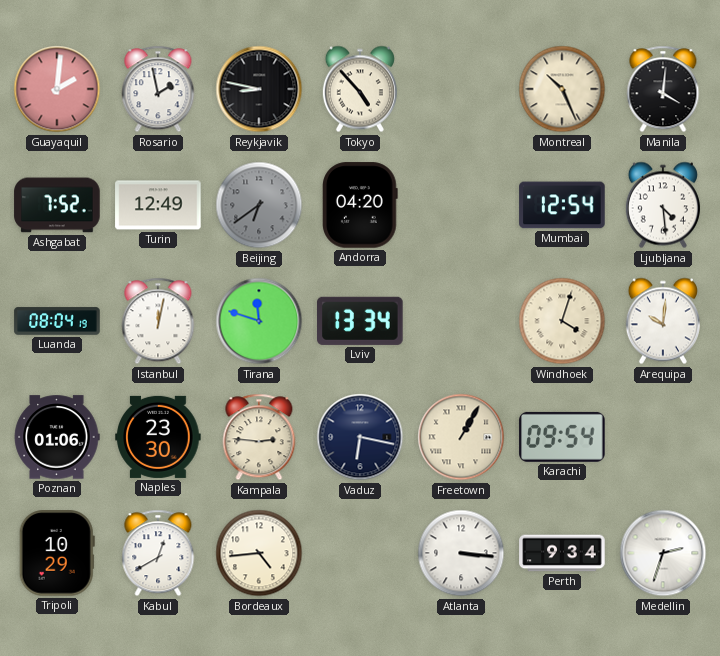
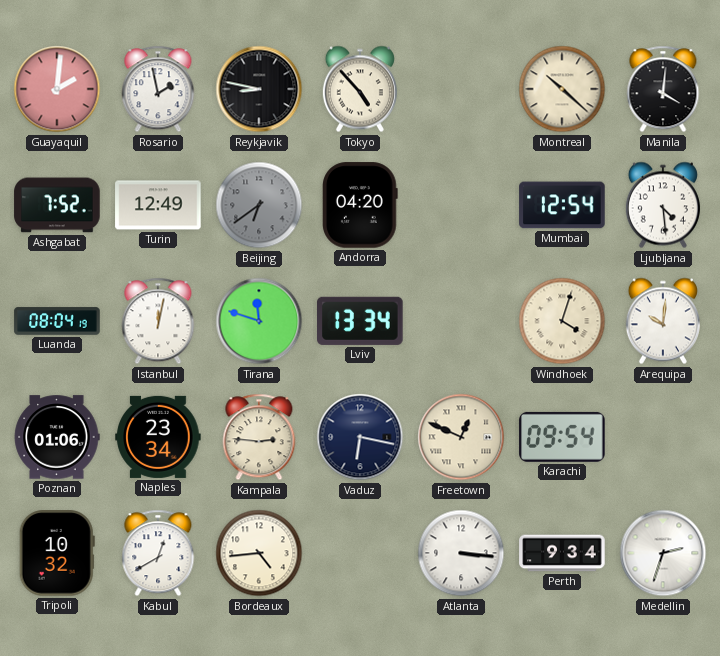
Montreal: 10:26 -> 10:22
Naples: 23:30 -> 23:34
Freetown: 1:05 -> 12:49
Tripoli: 10:29 -> 10:32
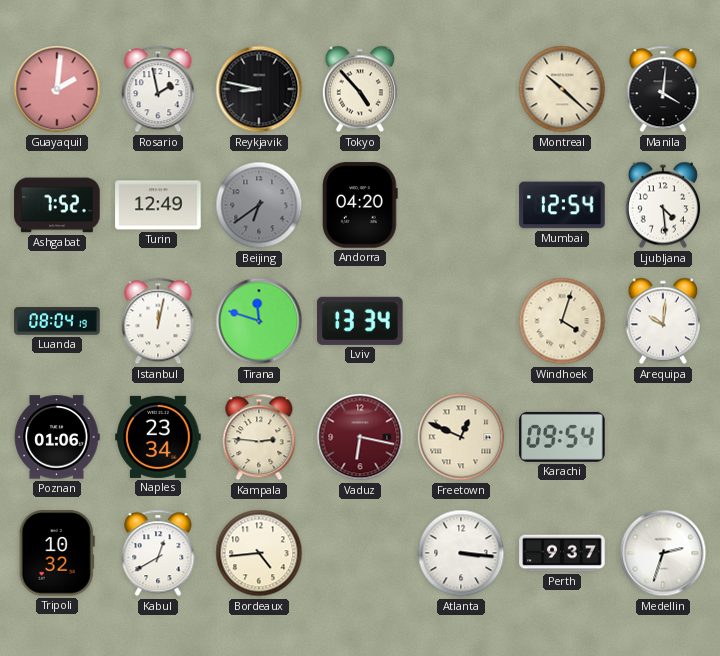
Vaduz dial: navy -> burgundy
Perth: 9:34 -> 9:37
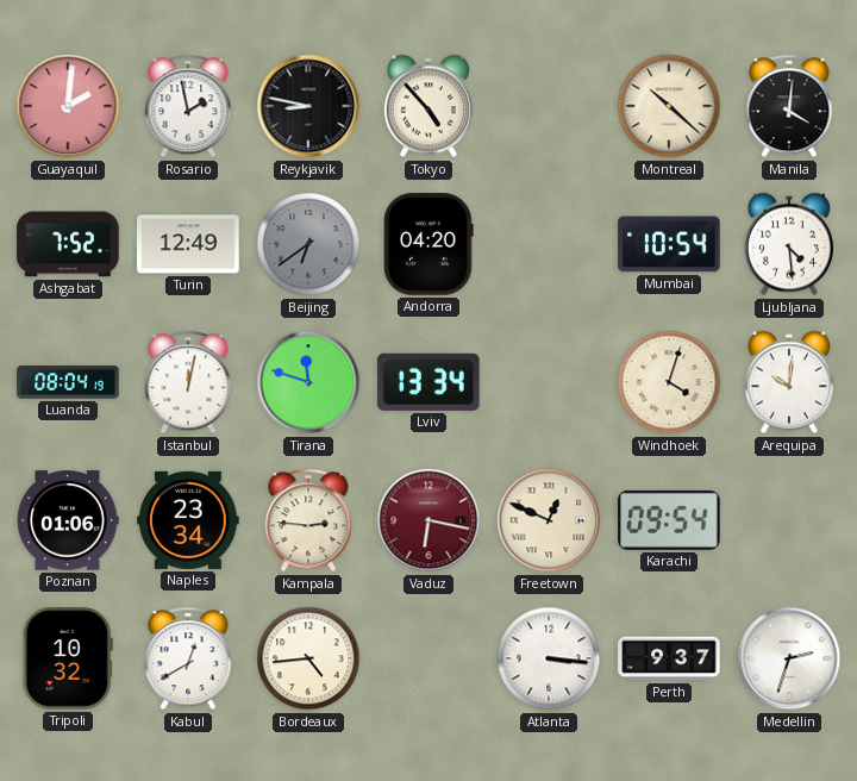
Mumbai: 12:54 -> 10:54
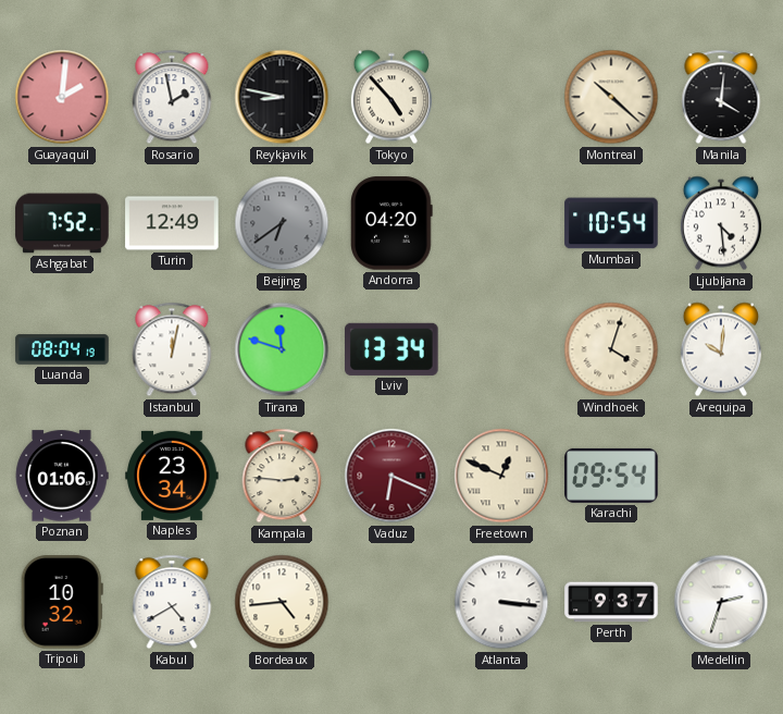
Vaduz: 6:17 -> 6:19
Kabul: 12:40 -> 4:40
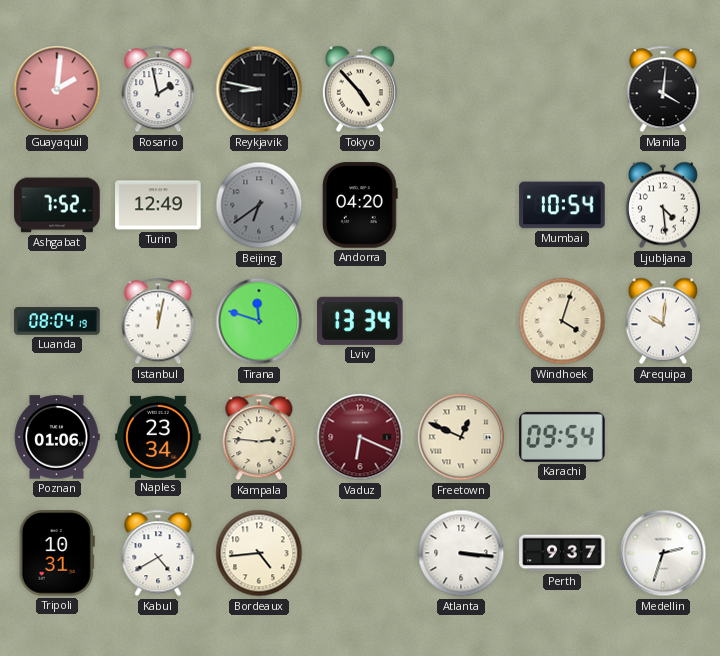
Montreal: 10:22 -> none
Tripoli: 10:32 -> 10:31
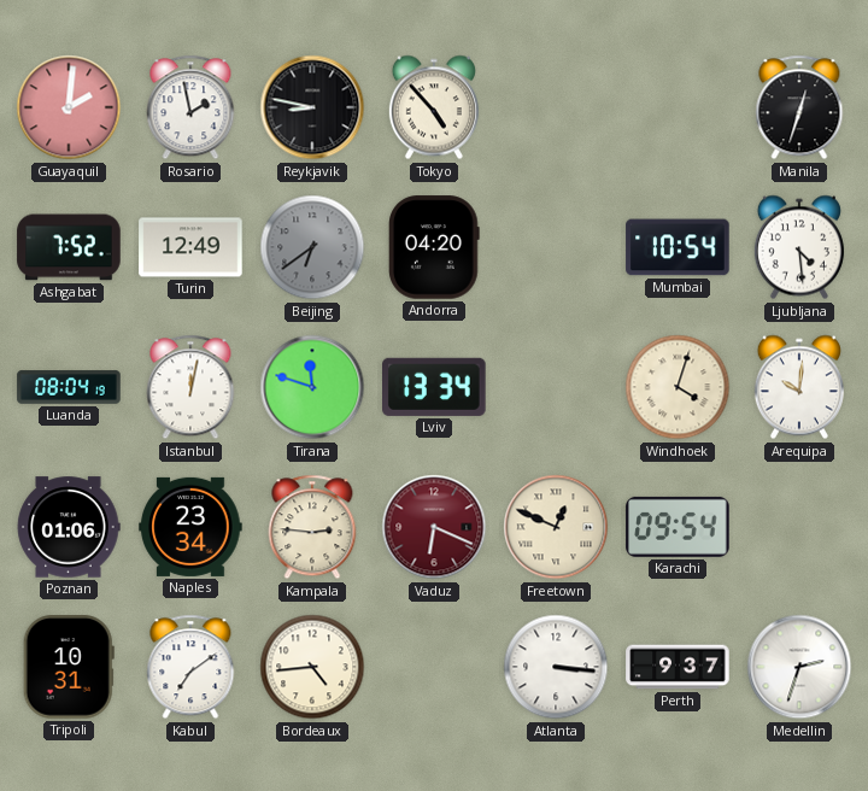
Manila: 4:01 -> 12:33
Kabul: 4:40 -> 7:09
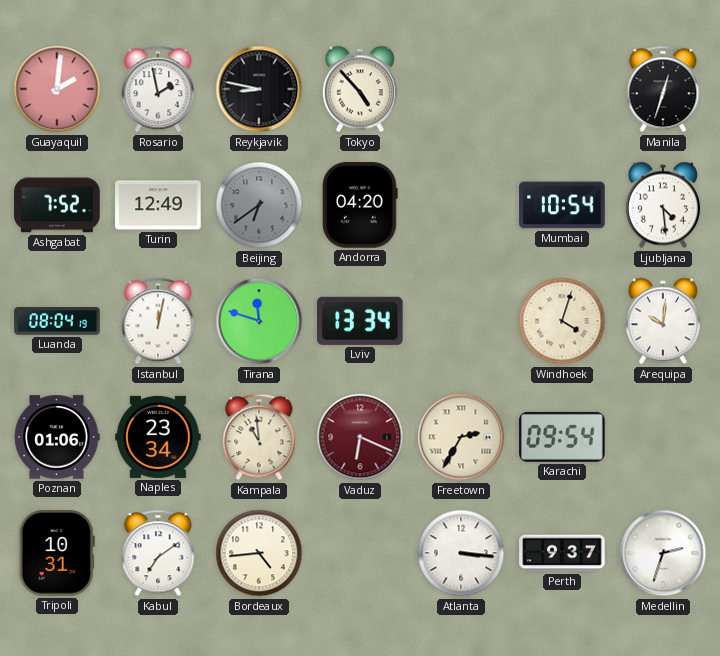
Kampala: 2:46 -> 10:59
Freetown: 12:49 -> 2:35
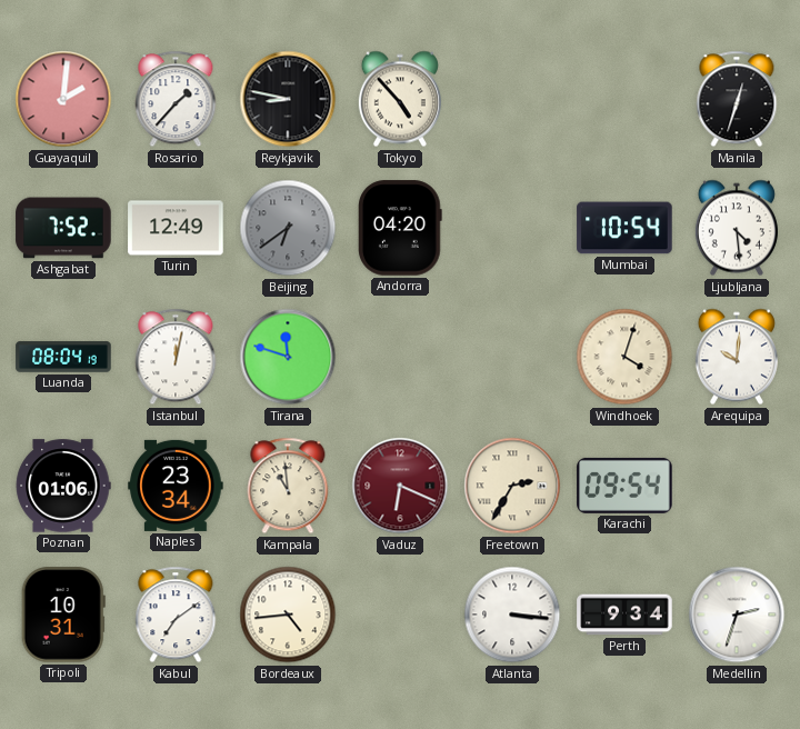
Rosario: 1:58 -> 1:37
Lviv: 13:34 -> none
Perth: 9:37 -> 9:34
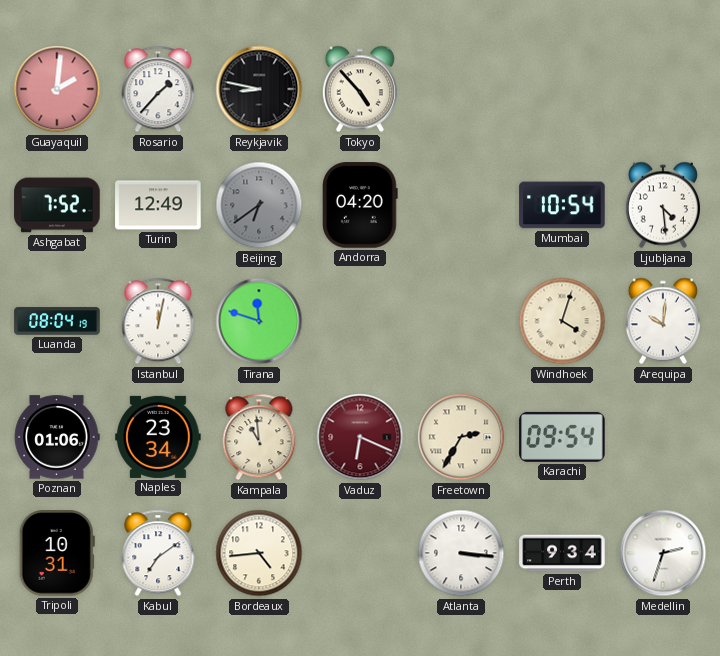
Manila: 12:33 -> none
